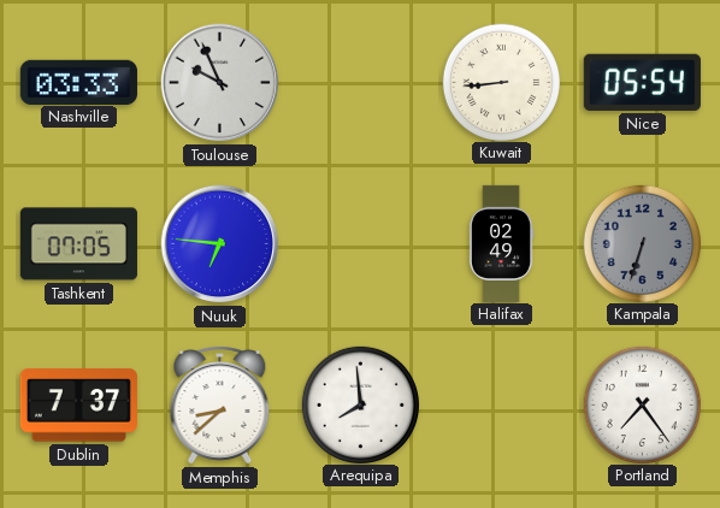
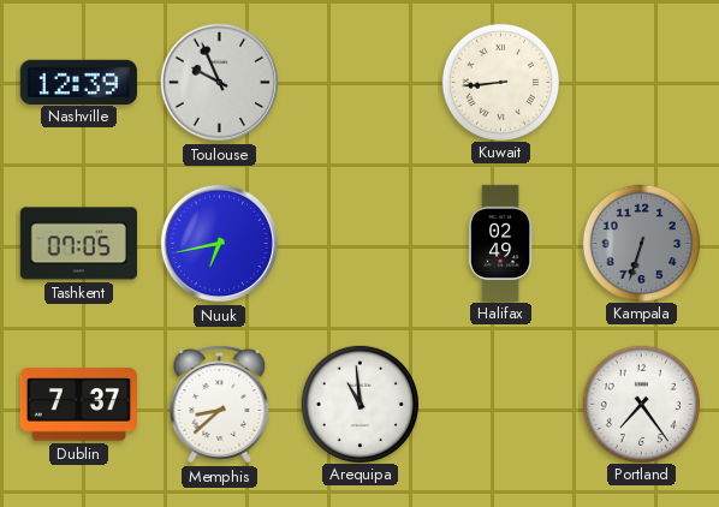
Nashville: 03:33 -> 12:39
Nice: 05:54 -> none
Nuuk: 6:46 -> 6:43
Arequipa: 7:59 -> 10:59
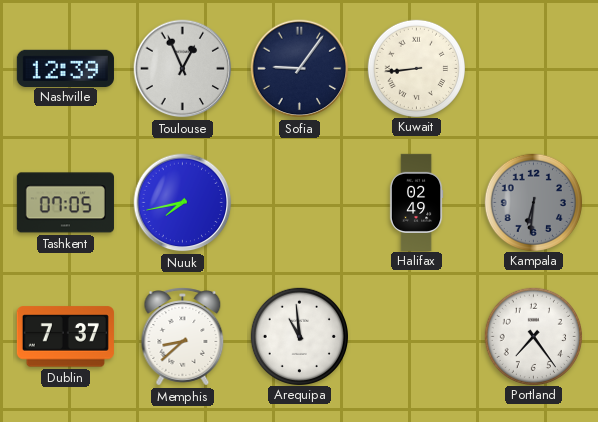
Toulouse: 9:56 -> 12:56
Sofia: none -> 9:06
Nuuk: 6:43 -> 7:43
Kampala: 6:33 -> 6:31
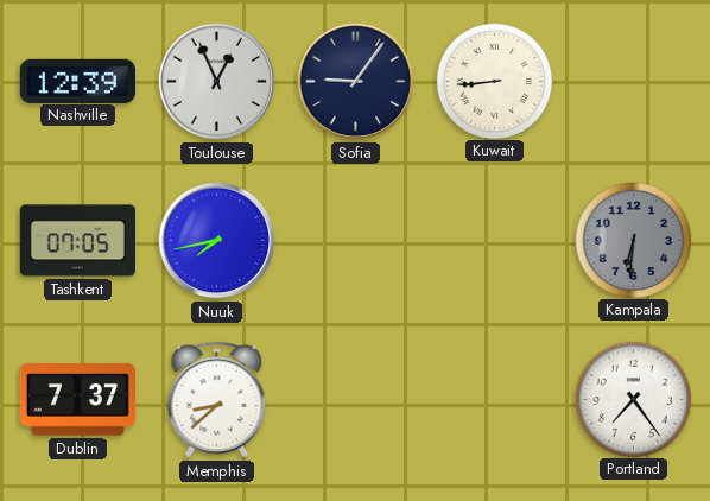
Halifax: 02:49 -> none
Arequipa: 10:59 -> none
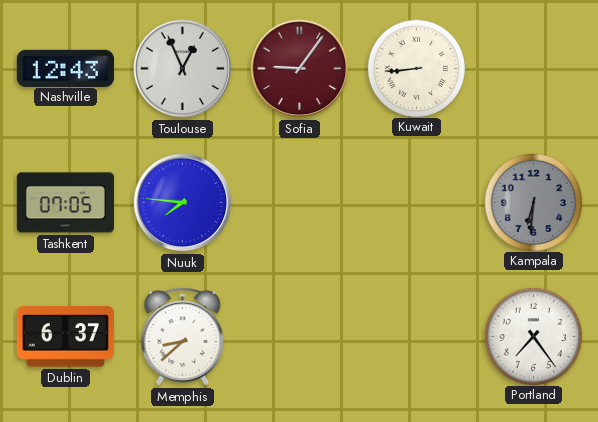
Nashville: 12:39 -> 12:43
Sofia dial: navy -> burgundy
Nuuk: 7:43 -> 7:46
Dublin: 7:37 -> 6:37
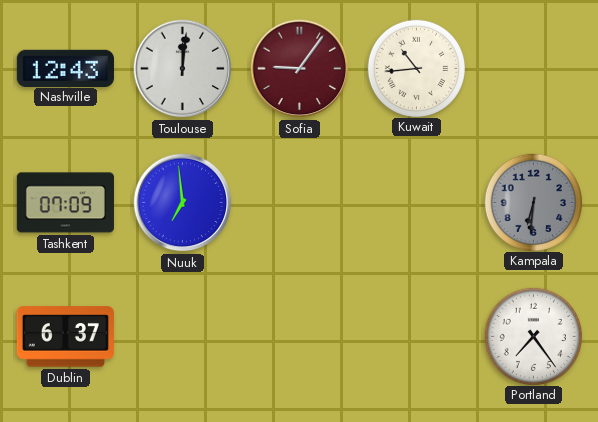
Toulouse: 12:56 -> 12:01
Kuwait: 8:44 -> 10:44
Tashkent: 07:05 -> 07:09
Nuuk: 7:46 -> 6:59
Memphis: 8:38 -> none
